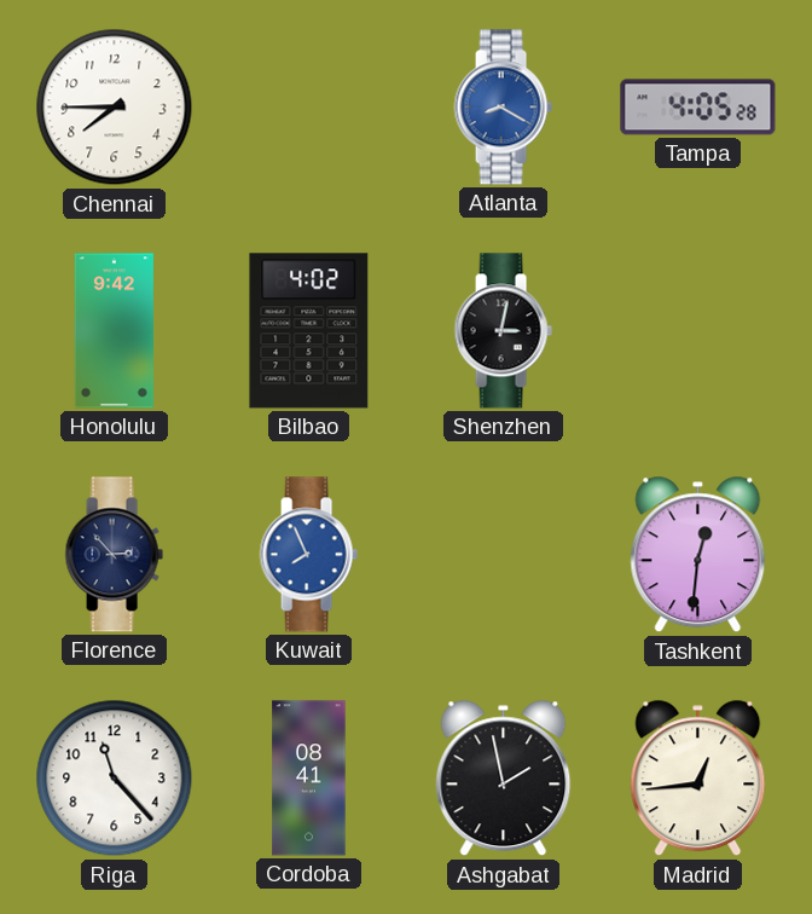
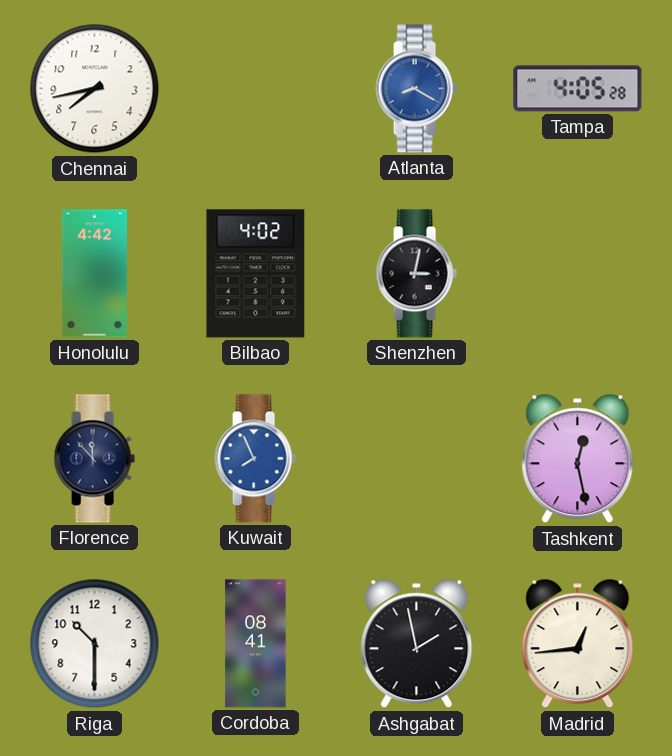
Chennai: 7:45 -> 7:43
Honolulu: 9:42 -> 4:42
Florence: 2:53 -> 11:53
Tashkent: 12:31 -> 12:28
Riga: 11:23 -> 10:30
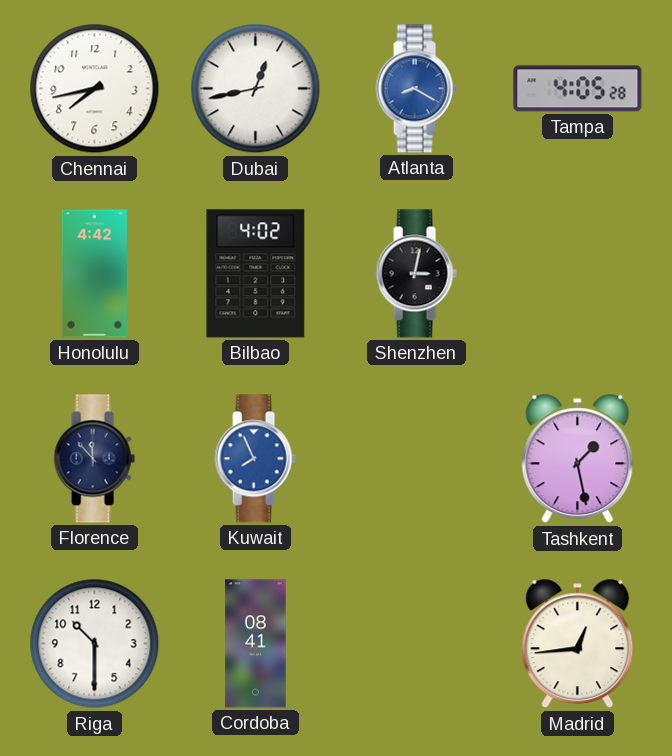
Dubai: none -> 12:43
Tashkent: 12:28 -> 1:28
Ashgabat: 1:58 -> none
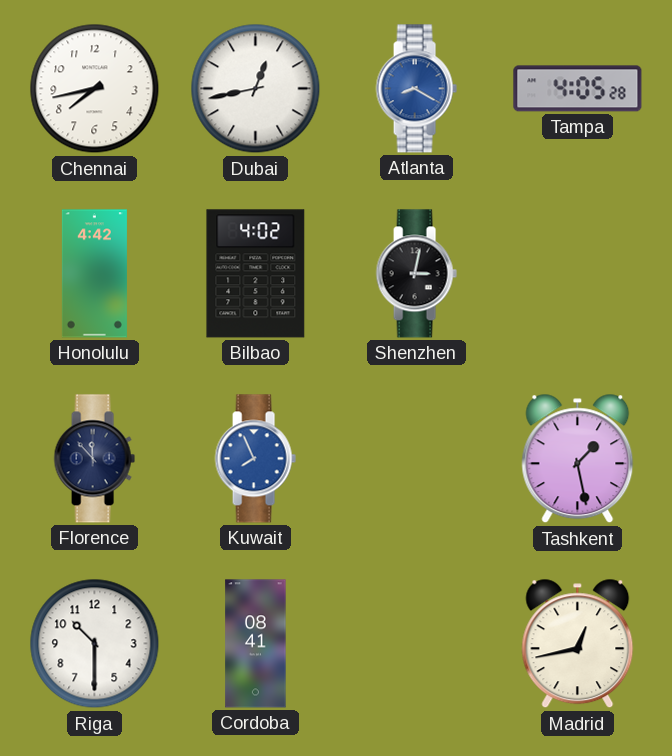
Madrid: 12:44 -> 12:43
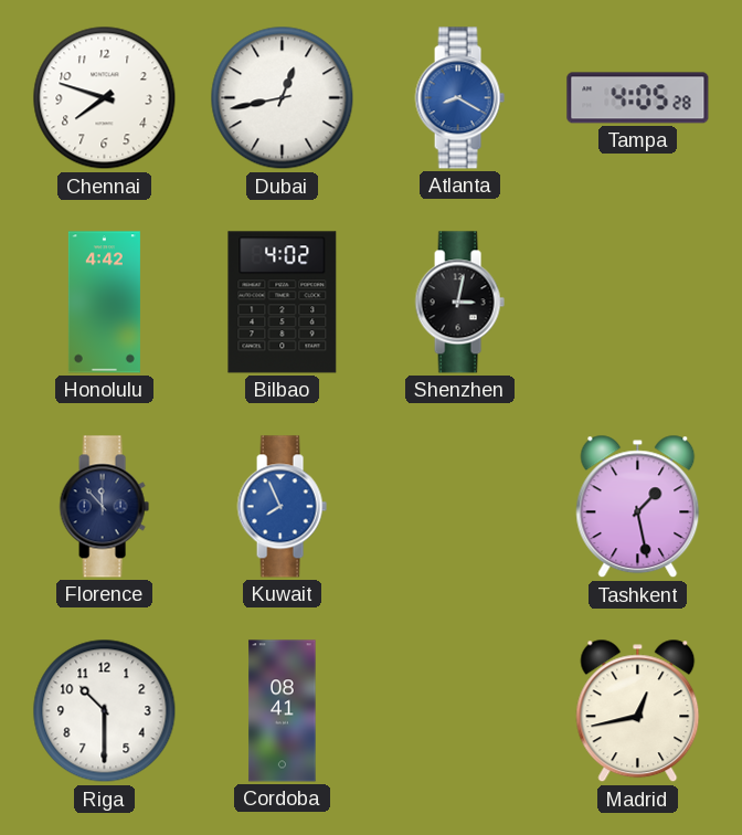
Chennai: 7:43 -> 7:48
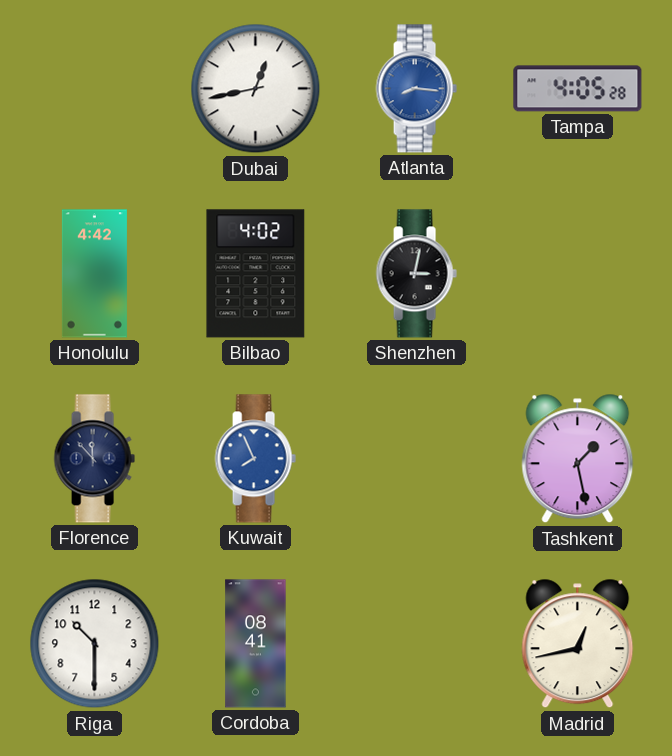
Chennai: 7:48 -> none
Atlanta: 8:20 -> 8:16
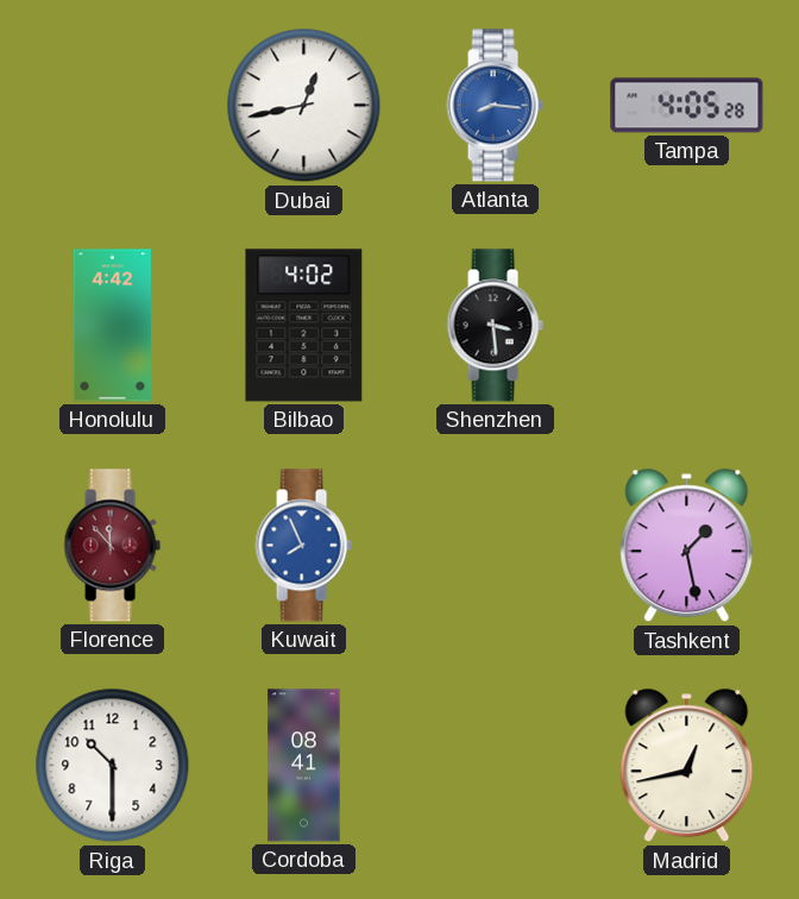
Shenzhen: 3:02 -> 3:29
Florence dial: navy -> burgundy
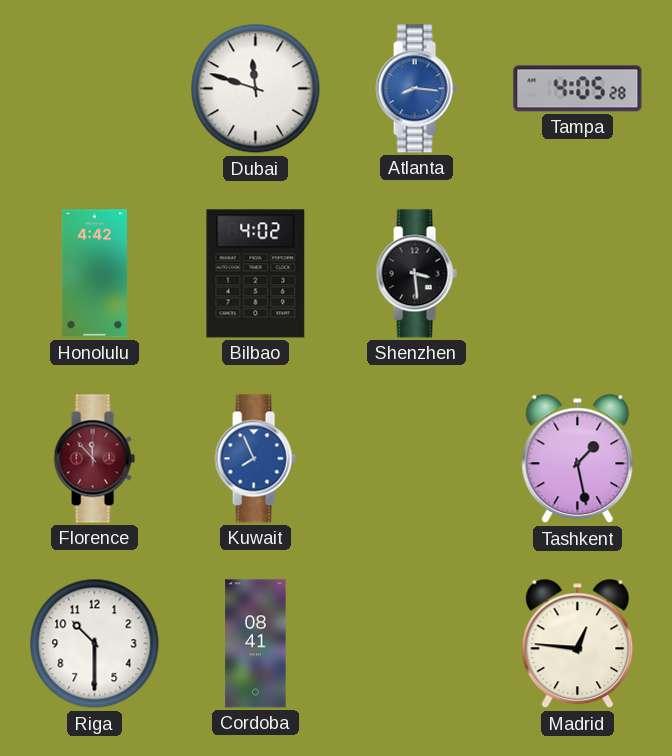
Dubai: 12:43 -> 11:48
Madrid: 12:43 -> 12:46
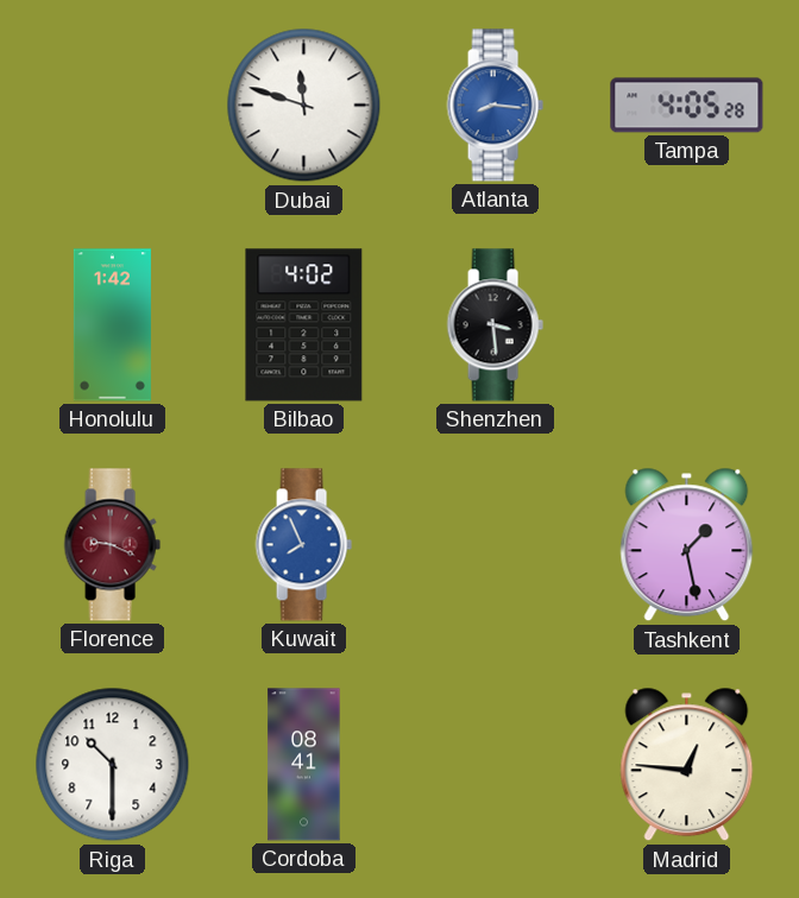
Honolulu: 4:42 -> 1:42
Florence: 11:53 -> 9:19
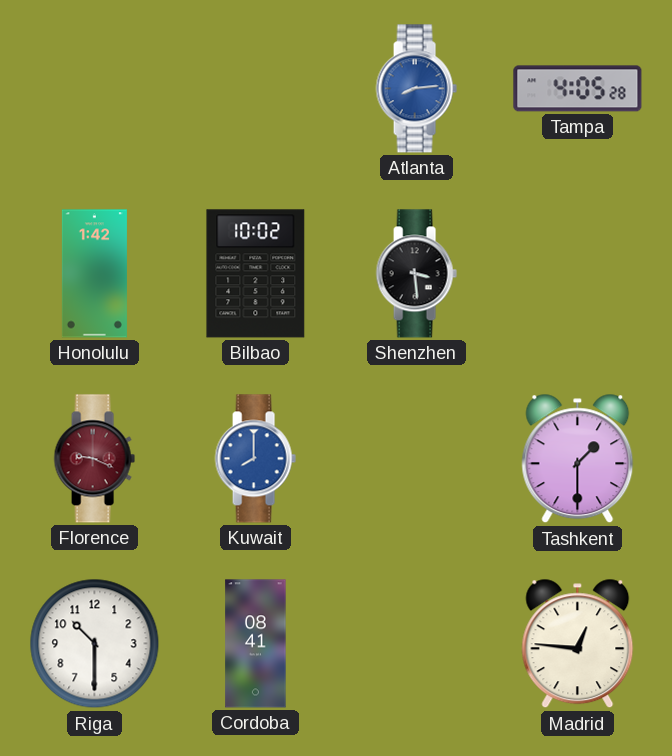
Dubai: 11:48 -> none
Atlanta: 8:16 -> 8:14
Bilbao: 4:02 -> 10:02
Kuwait: 7:56 -> 8:00
Tashkent: 1:28 -> 1:30
